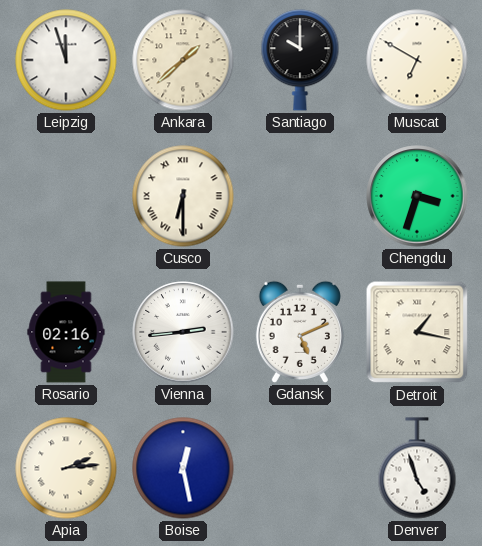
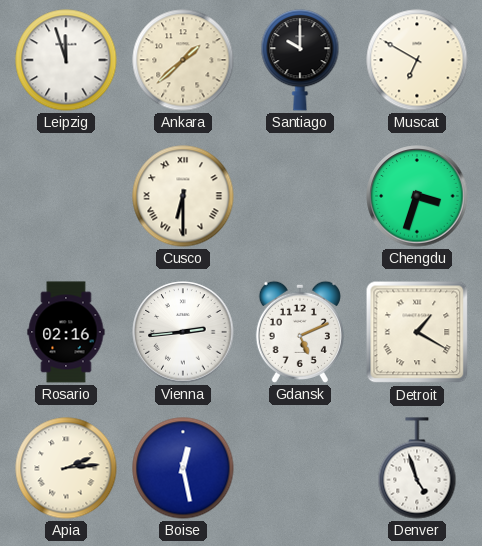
Detroit: 1:17 -> 1:20
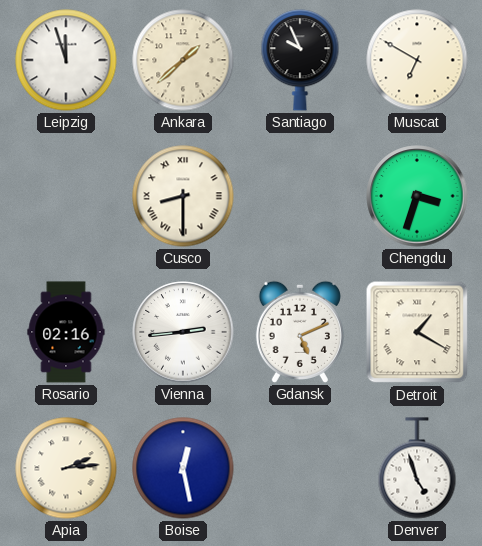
Santiago: 10:00 -> 9:56
Cusco: 6:30 -> 8:30
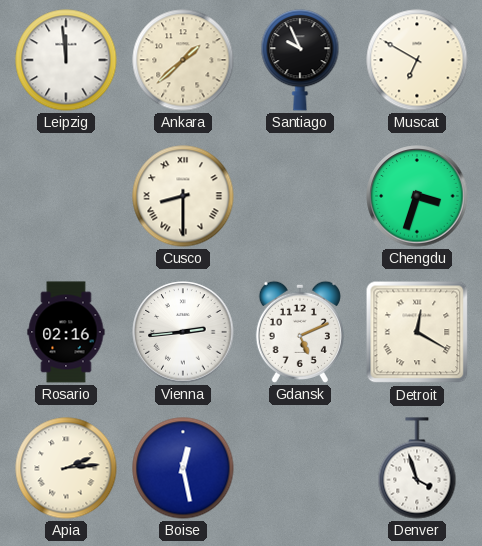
Leipzig: 11:57 -> 11:59
Detroit: 1:20 -> 12:20
Denver: 4:57 -> 3:57
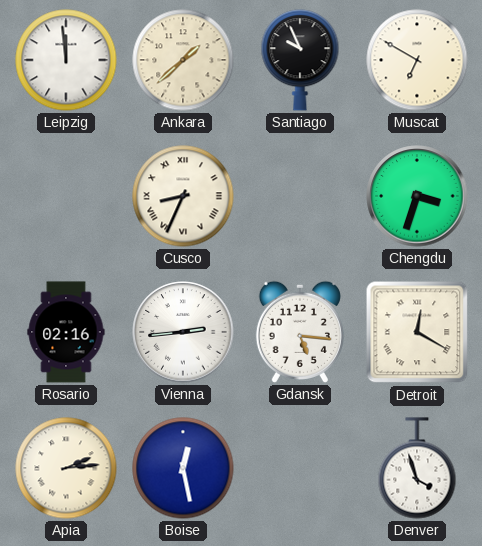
Cusco: 8:30 -> 8:34
Gdansk: 5:11 -> 5:16
